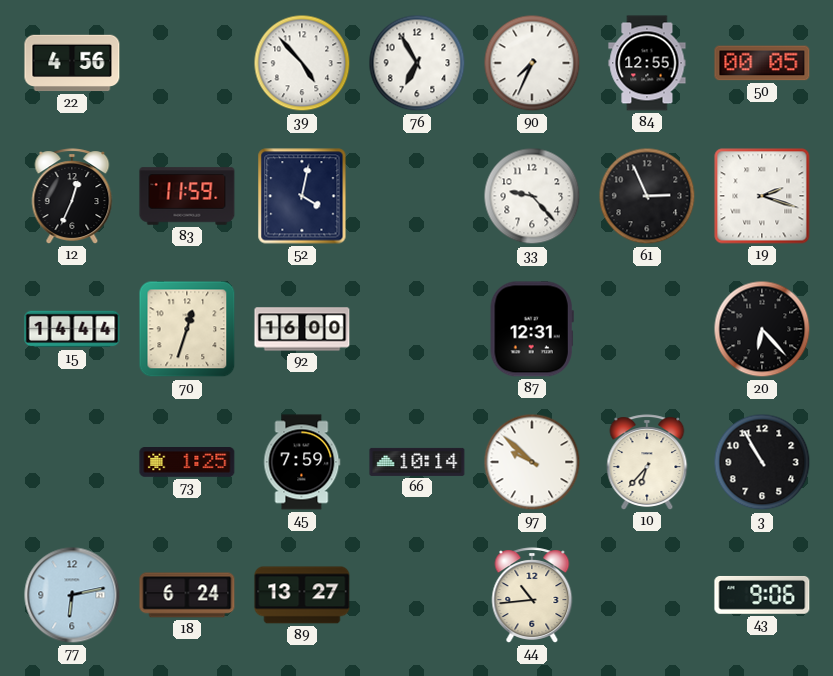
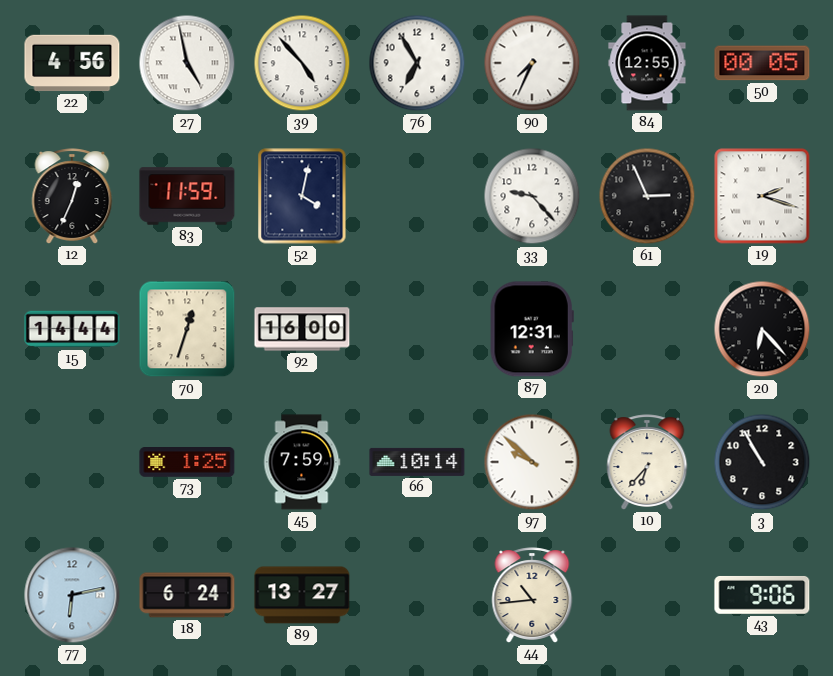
27: none -> 4:58
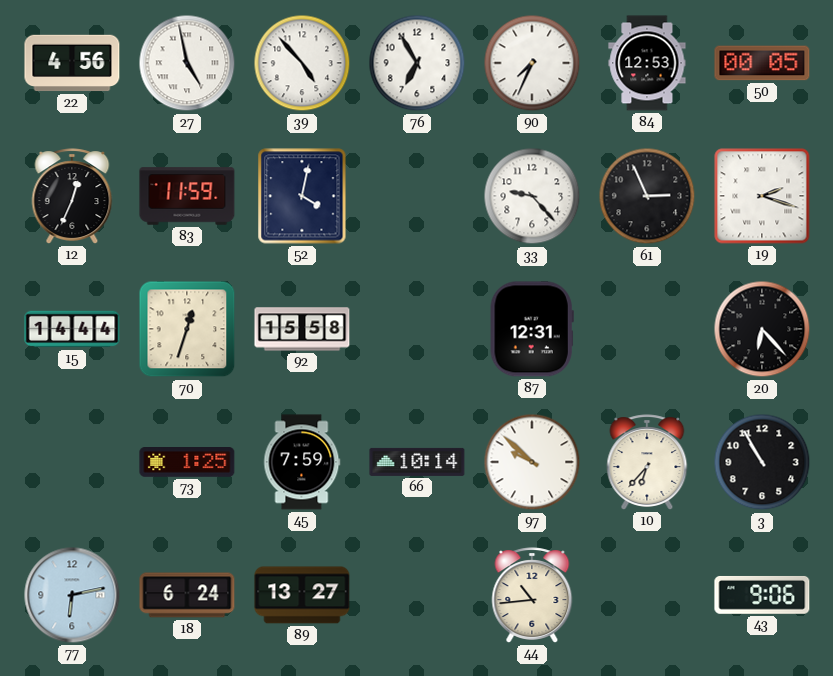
84: 12:55 -> 12:53
92: 16:00 -> 15:58
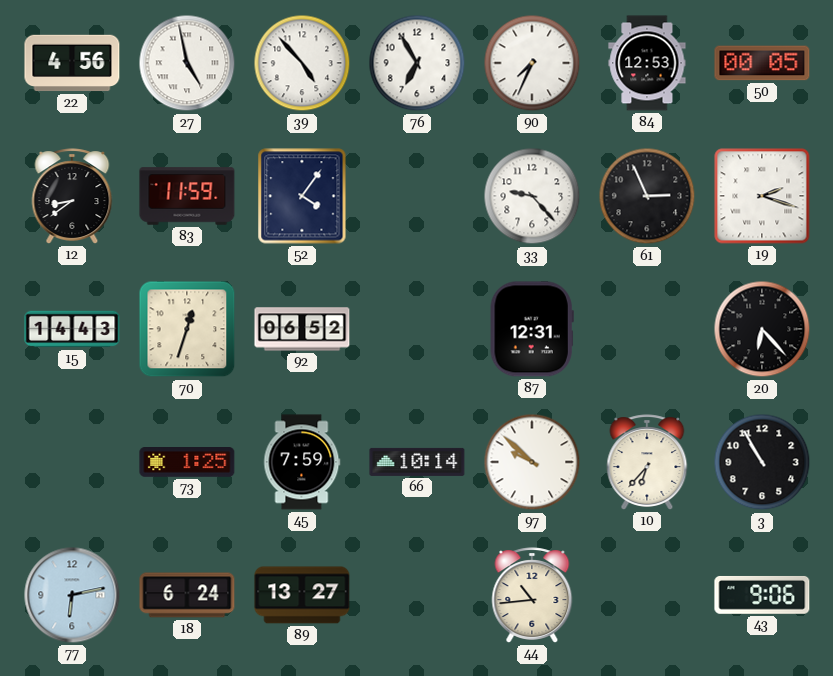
12: 12:34 -> 8:39
52: 4:02 -> 4:06
15: 14:44 -> 14:43
92: 15:58 -> 06:52
